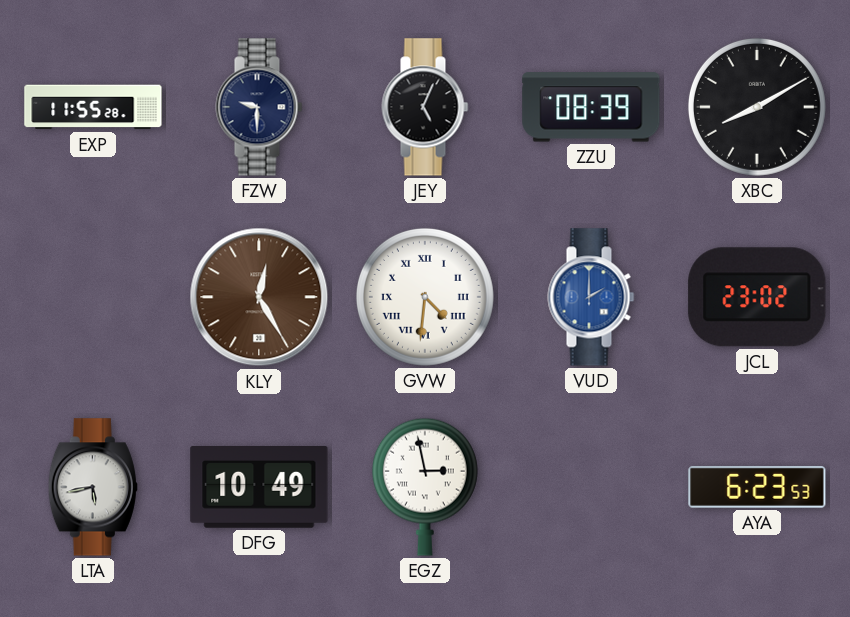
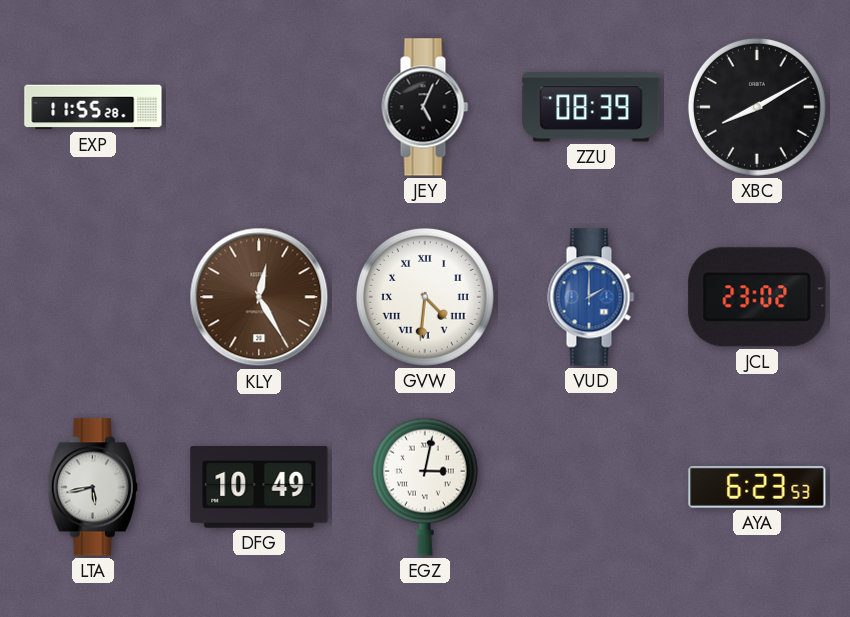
FZW: 9:30 -> none
EGZ: 2:58 -> 3:02
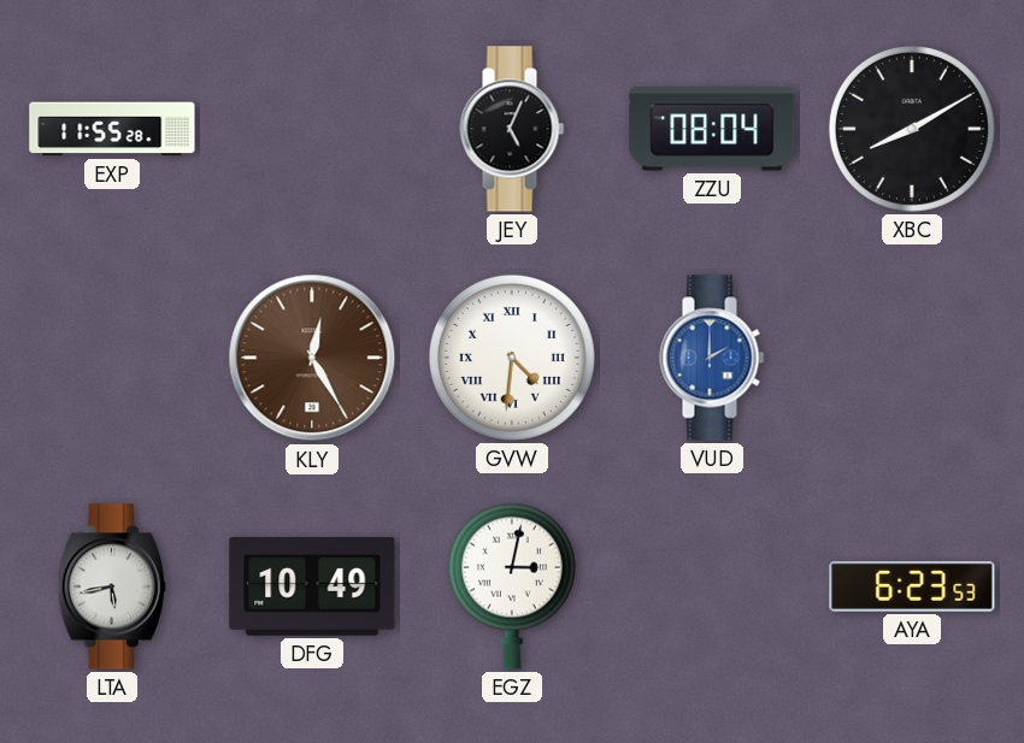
ZZU: 08:39 -> 08:04
JCL: 23:02 -> none
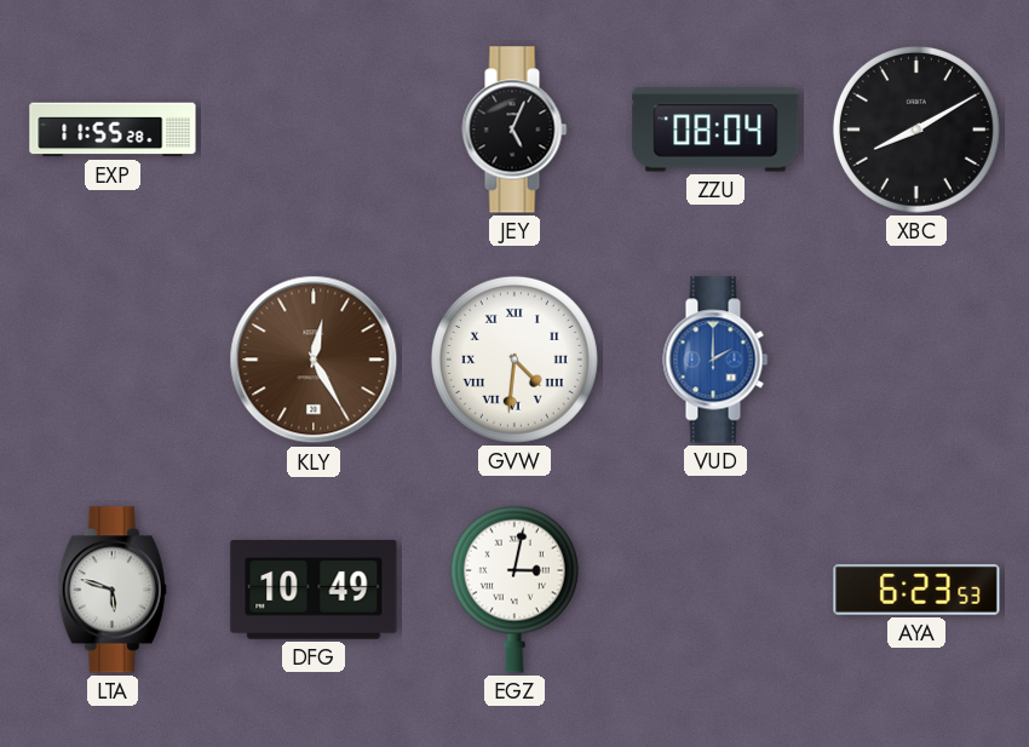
LTA: 5:43 -> 5:48
